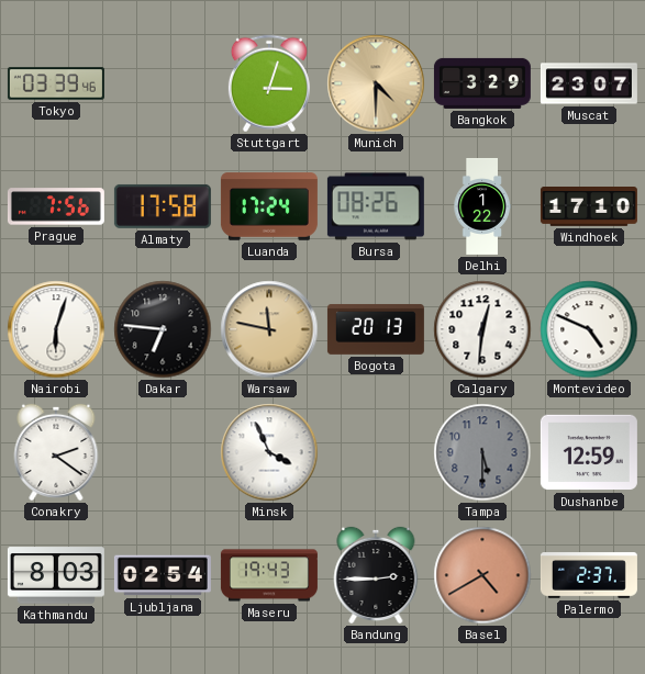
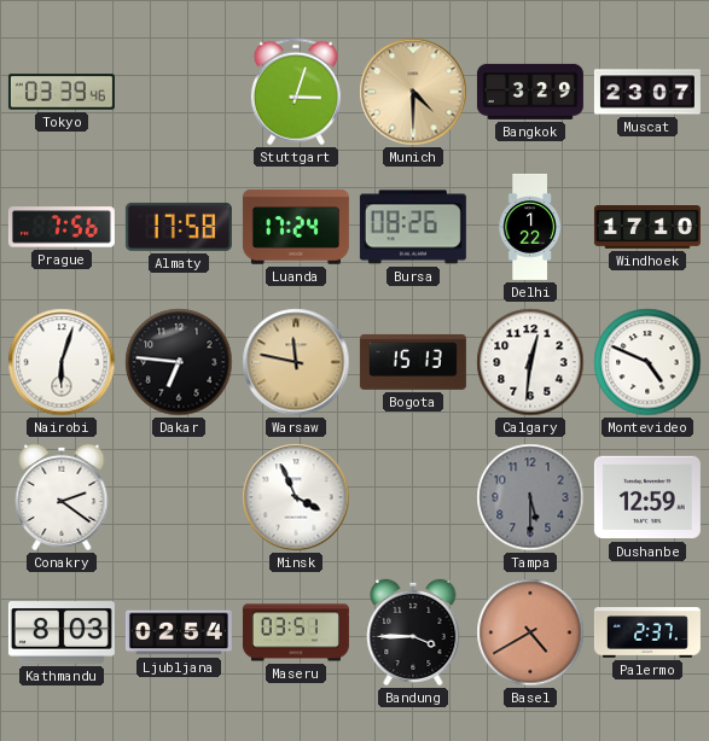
Bogota: 20:13 -> 15:13
Maseru: 19:43 -> 03:51
Bandung: 2:45 -> 3:45
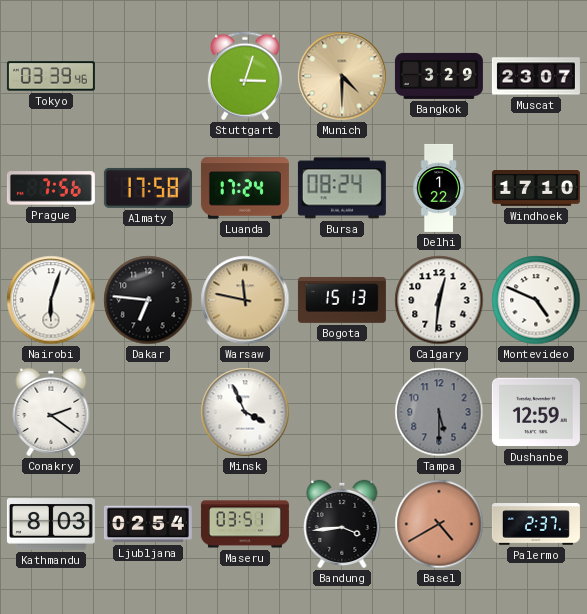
Bursa: 08:26 -> 08:24
Bandung: 3:45 -> 3:44
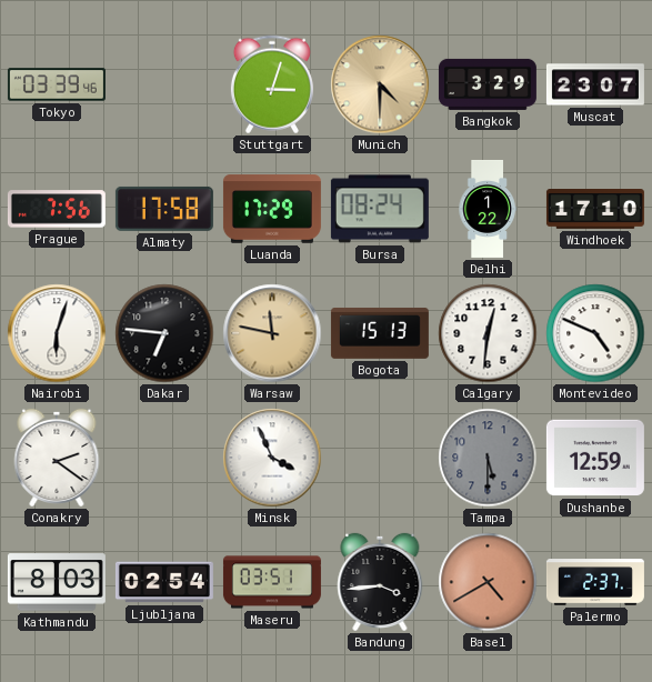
Luanda: 17:24 -> 17:29
